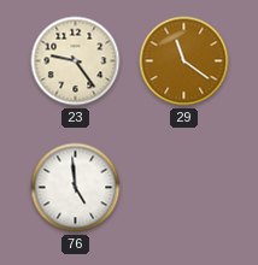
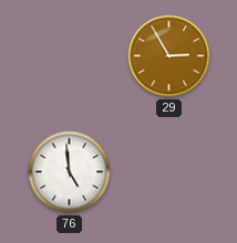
23: 9:24 -> none
29: 11:21 -> 2:55
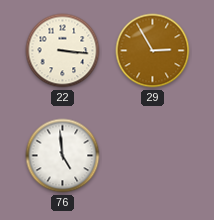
22: none -> 3:16
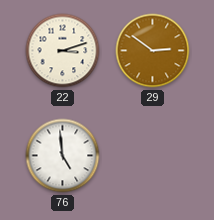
22: 3:16 -> 3:12
29: 2:55 -> 2:51
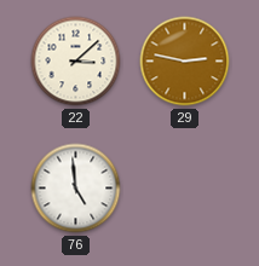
22: 3:12 -> 3:08
29: 2:51 -> 2:47
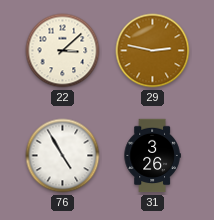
76: 4:59 -> 4:55
31: none -> 3:26
